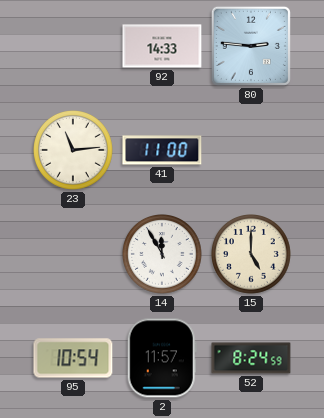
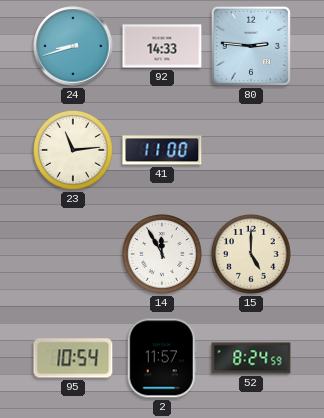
24: none -> 8:42
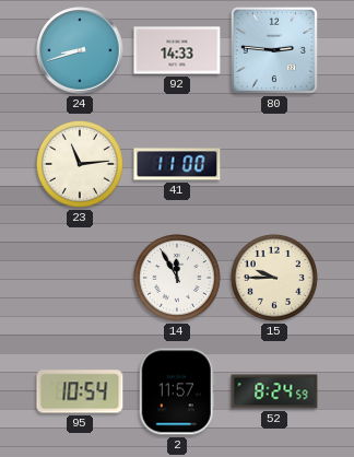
15: 5:00 -> 9:45
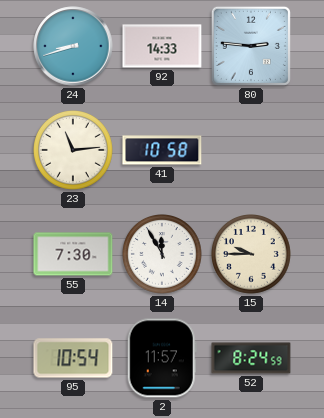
41: 11:00 -> 10:58
55: none -> 7:30
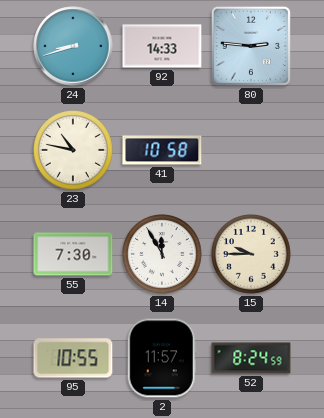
23: 11:14 -> 10:47
95: 10:54 -> 10:55
